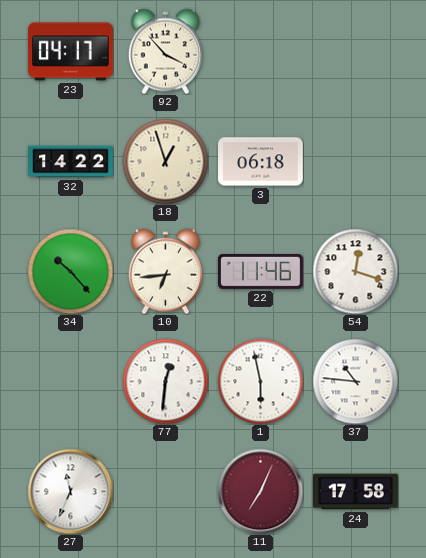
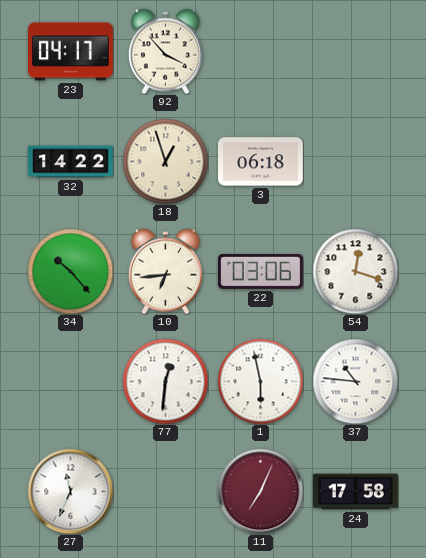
22: 11:46 -> 03:06
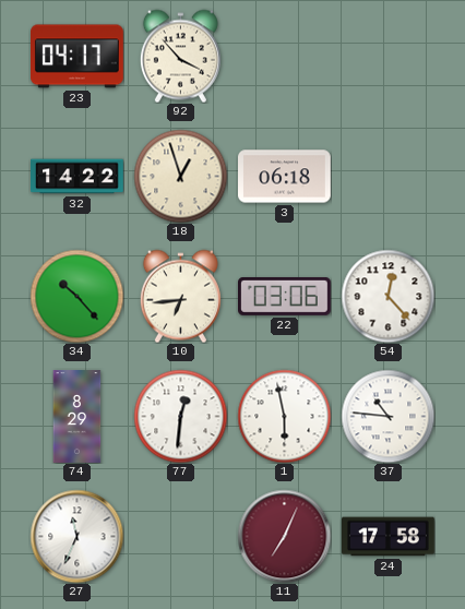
54: 12:18 -> 12:23
74: none -> 8:29
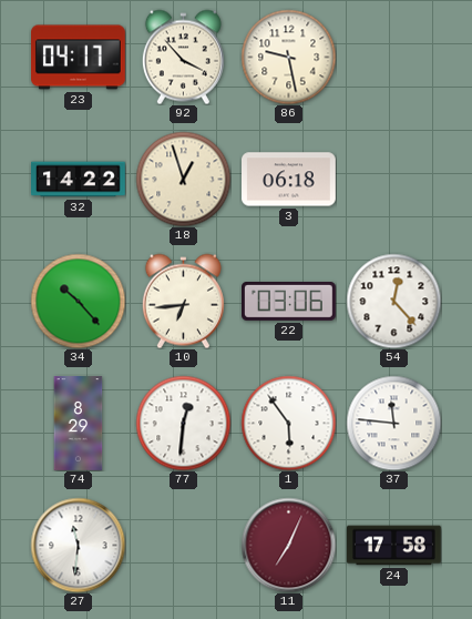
86: none -> 9:28
1: 5:58 -> 5:54
37: 10:46 -> 11:46
27: 11:34 -> 11:31
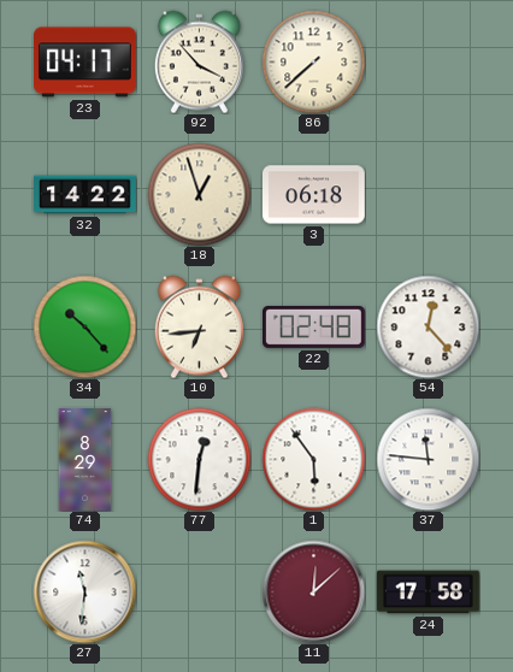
86: 9:28 -> 7:38
22: 03:06 -> 02:48
11: 7:04 -> 12:08
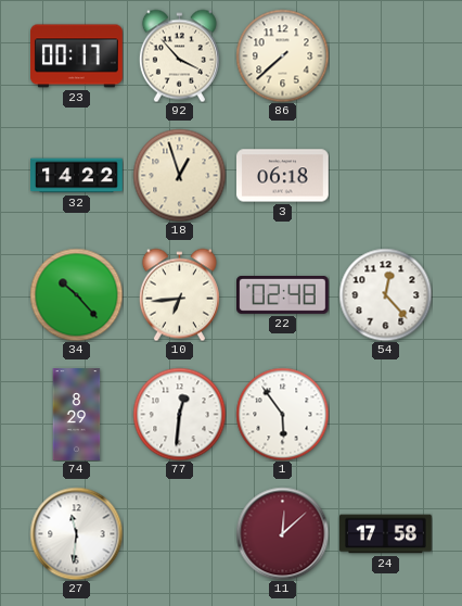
23: 04:17 -> 00:17
37: 11:46 -> none
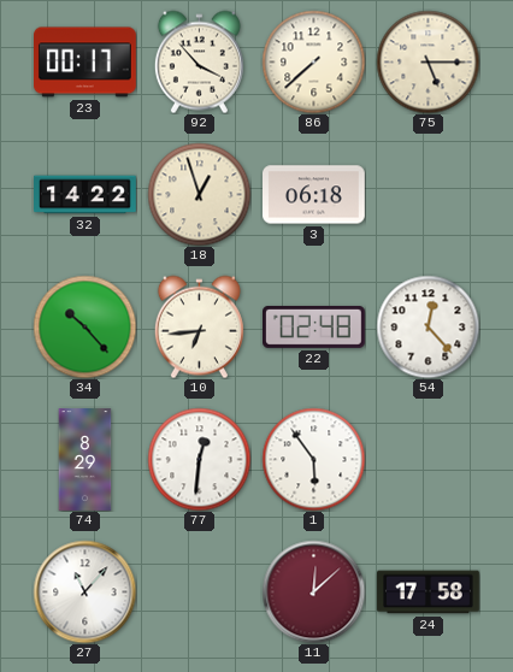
75: none -> 5:15
27: 11:31 -> 11:07
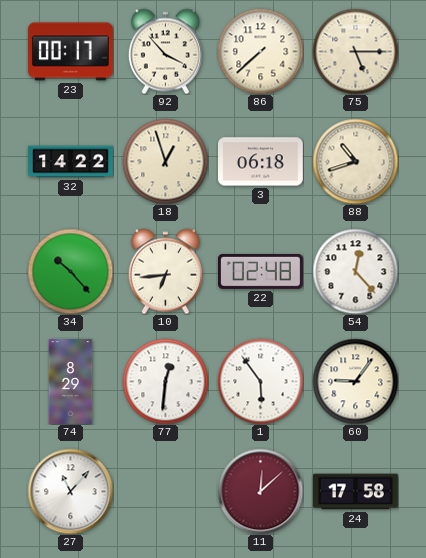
88: none -> 10:42
60: none -> 9:06
